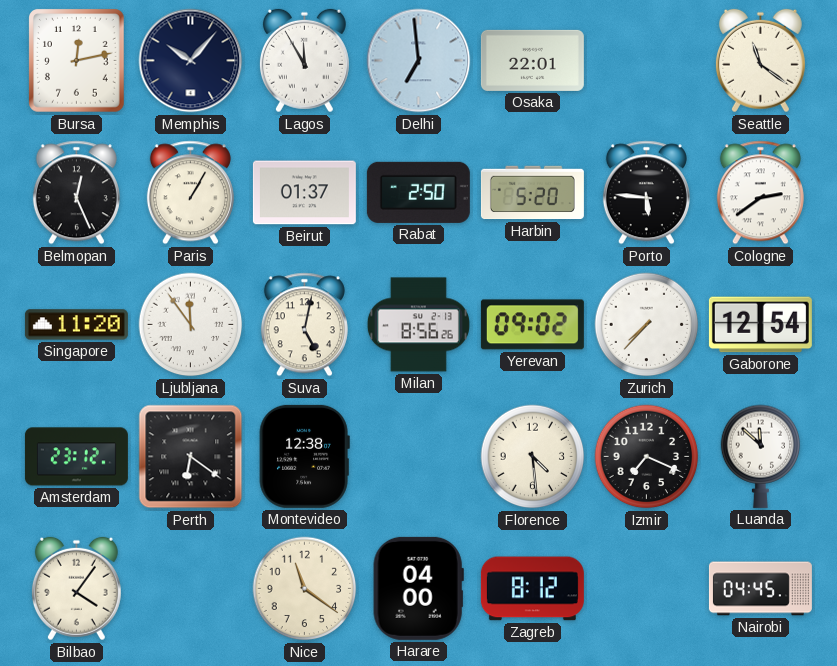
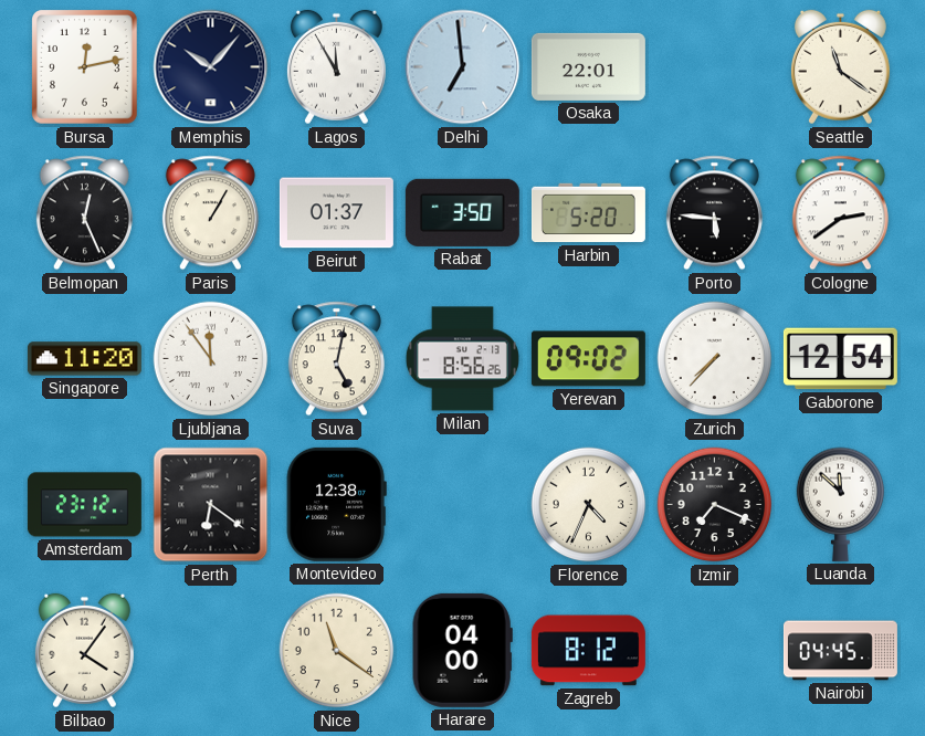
Rabat: 2:50 -> 3:50
Florence: 4:29 -> 4:34
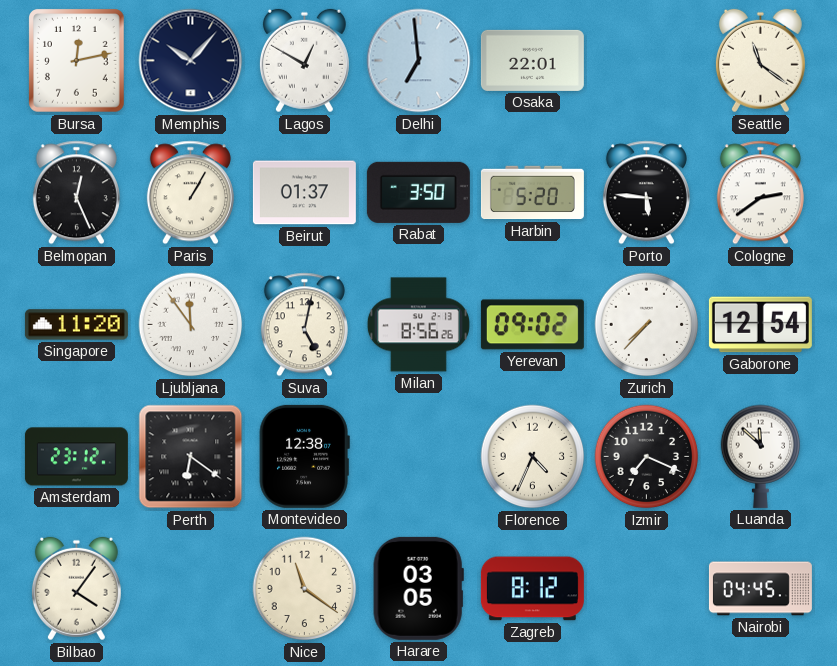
Lagos: 11:55 -> 12:50
Harare: 04:00 -> 03:05
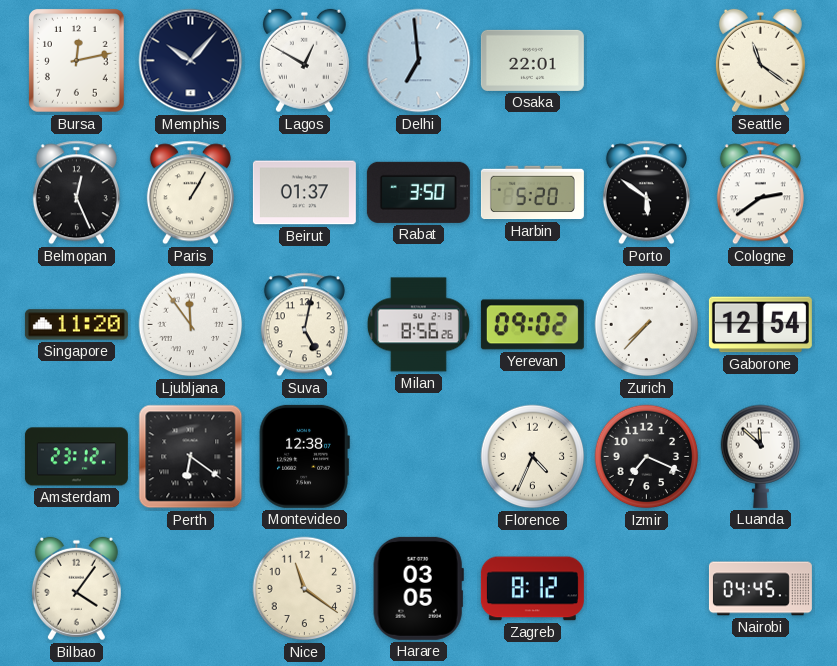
Porto: 5:46 -> 5:51
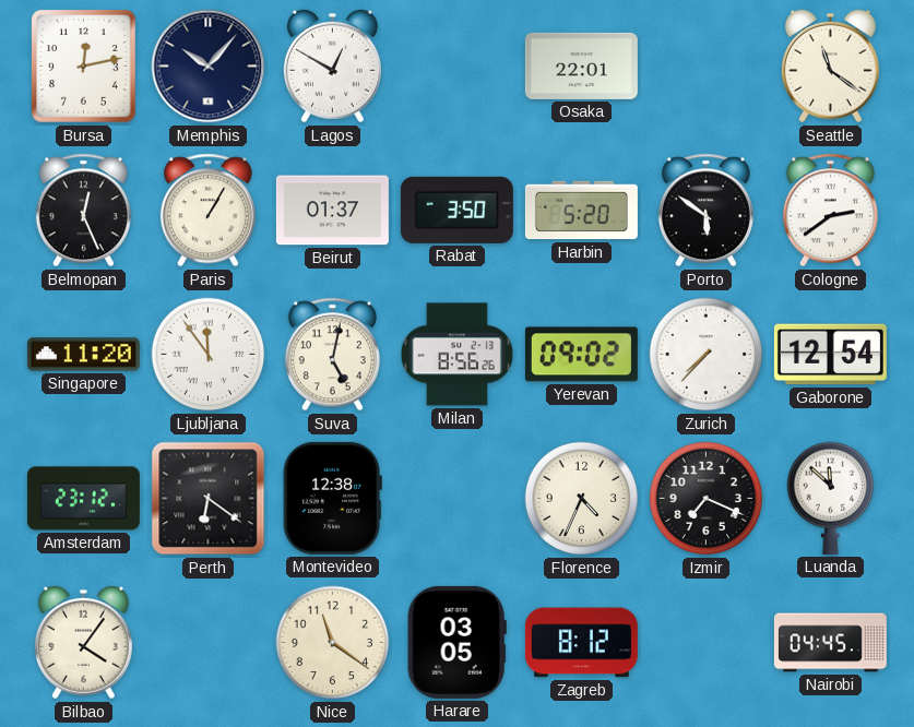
Delhi: 6:59 -> none
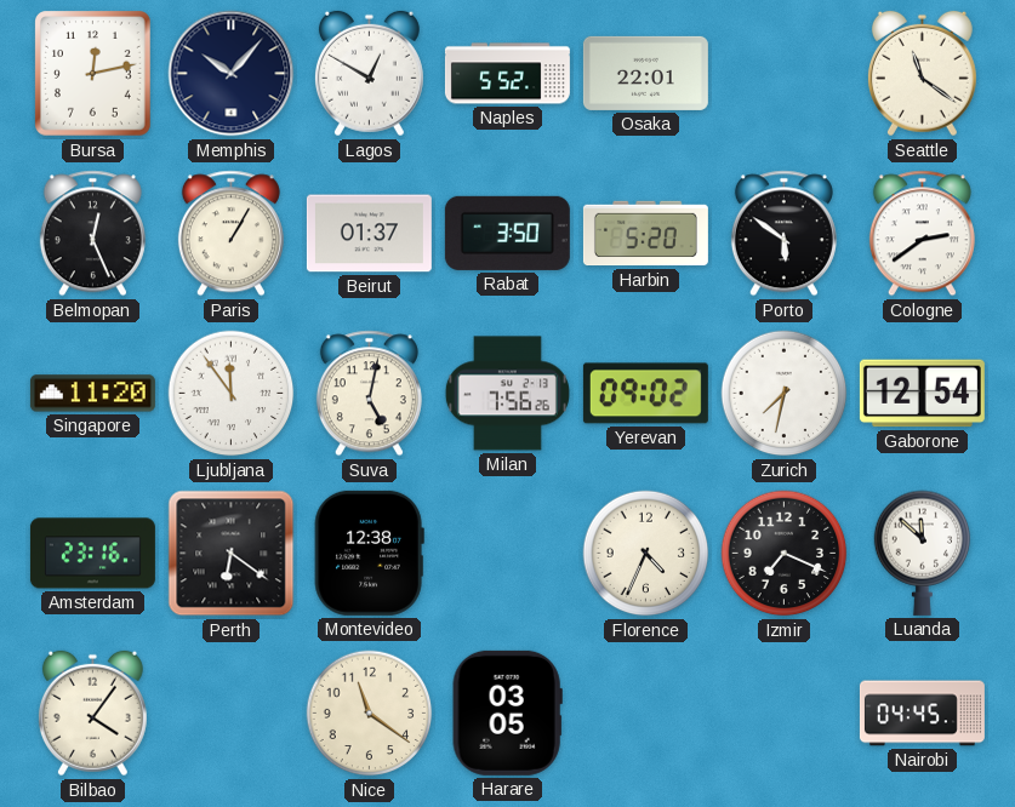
Naples: none -> 5:52
Milan: 8:56 -> 7:56
Zurich: 7:37 -> 7:32
Amsterdam: 23:12 -> 23:16
Zagreb: 8:12 -> none
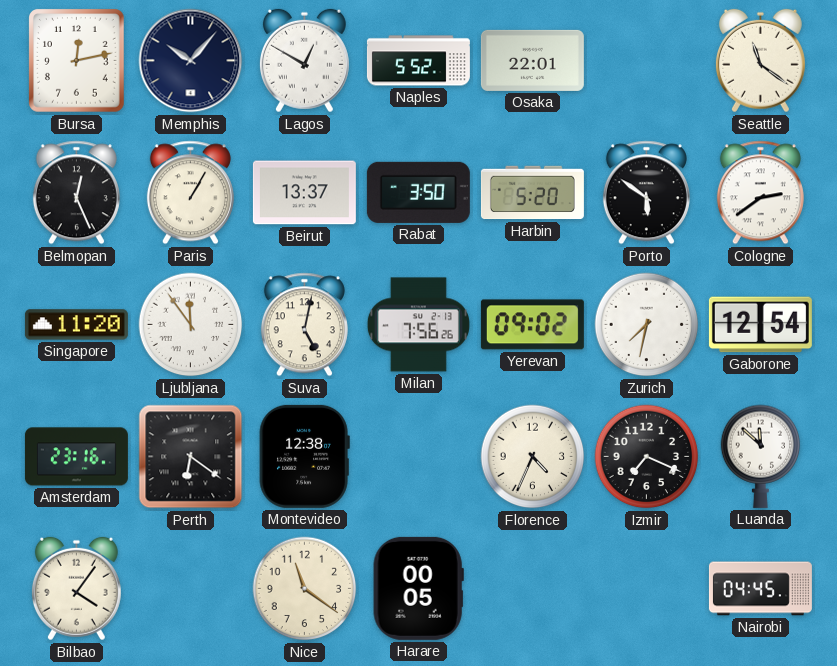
Beirut: 01:37 -> 13:37
Harare: 03:05 -> 00:05
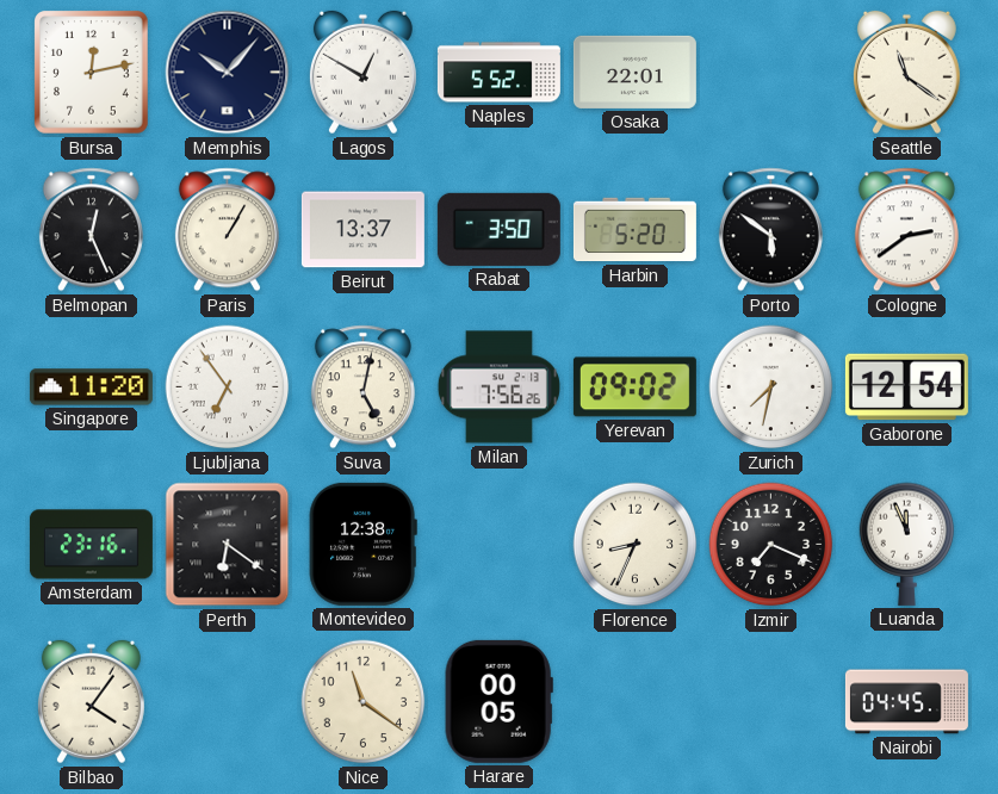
Ljubljana: 11:54 -> 6:54
Florence: 4:34 -> 8:34
Luanda: 11:52 -> 11:56
